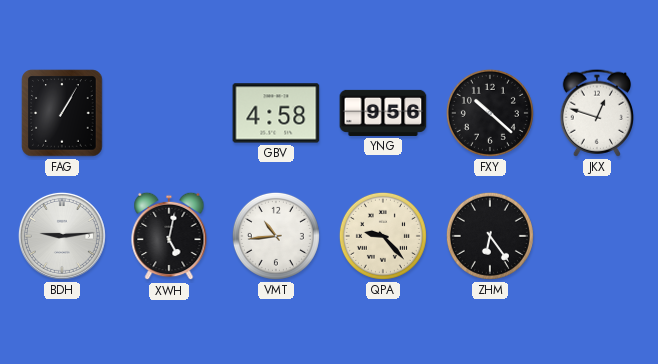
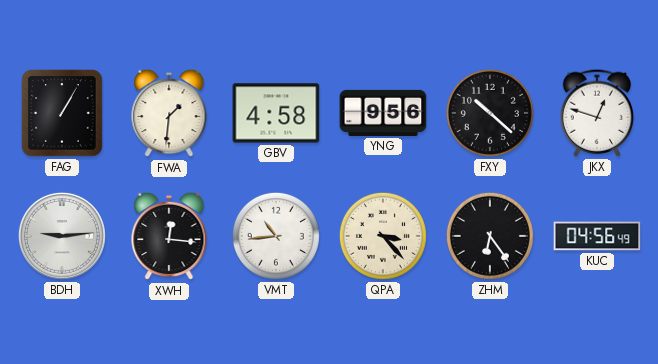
FWA: none -> 1:31
XWH: 5:02 -> 12:16
QPA: 9:23 -> 3:23
KUC: none -> 04:56
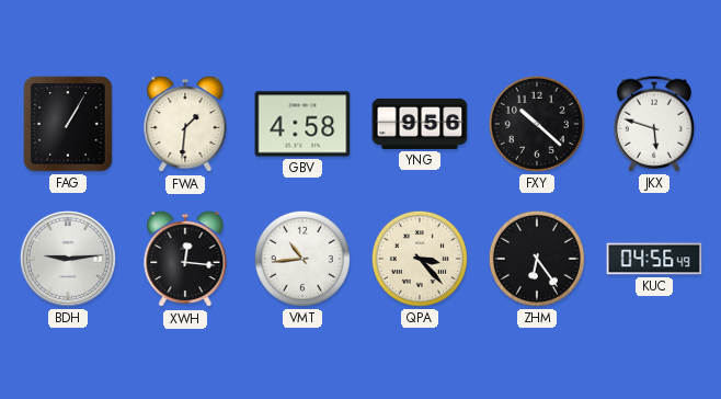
JKX: 12:48 -> 5:48
